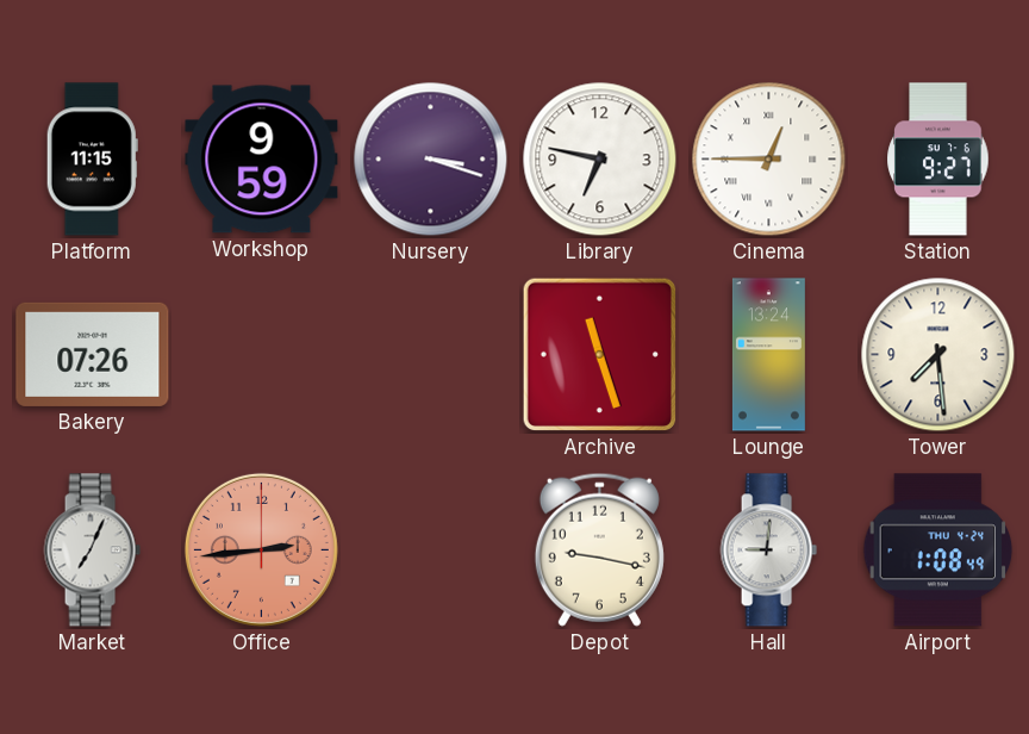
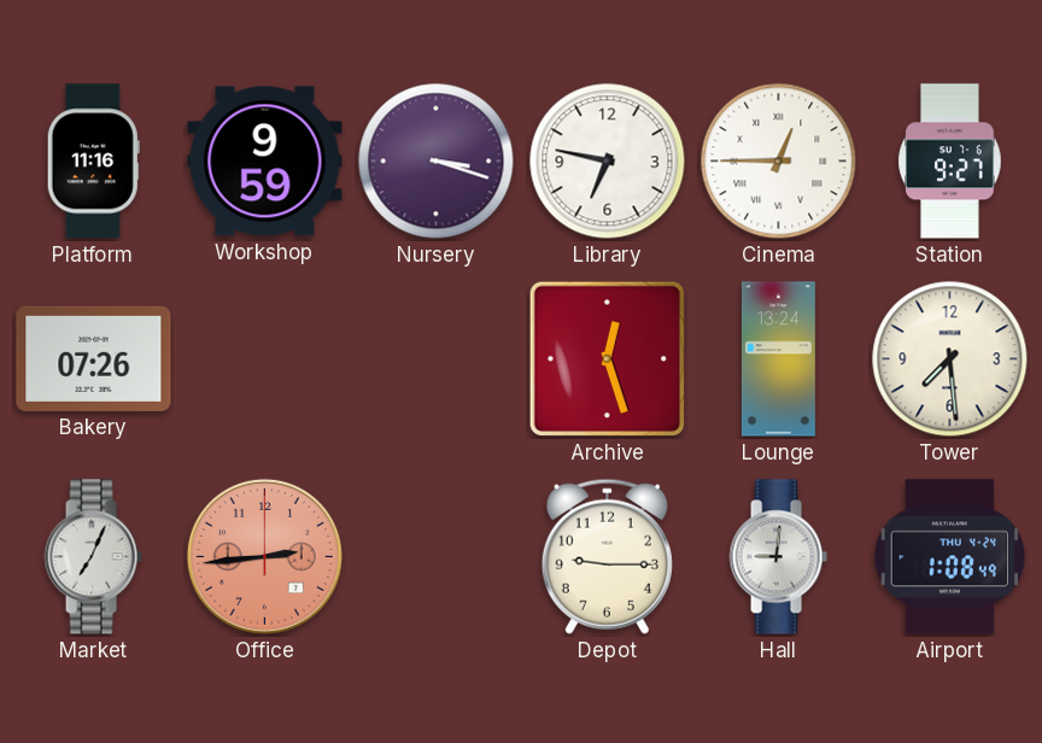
Platform: 11:15 -> 11:16
Archive: 11:27 -> 12:27
Depot: 9:17 -> 9:15
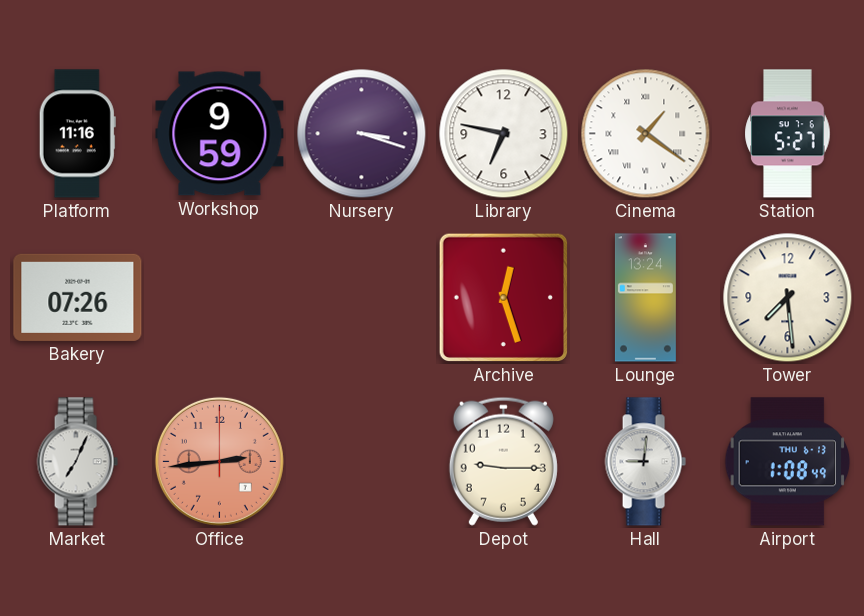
Cinema: 12:45 -> 1:21
Station: 9:27 -> 5:27
Airport date: THU 4-24 -> THU 6-13
